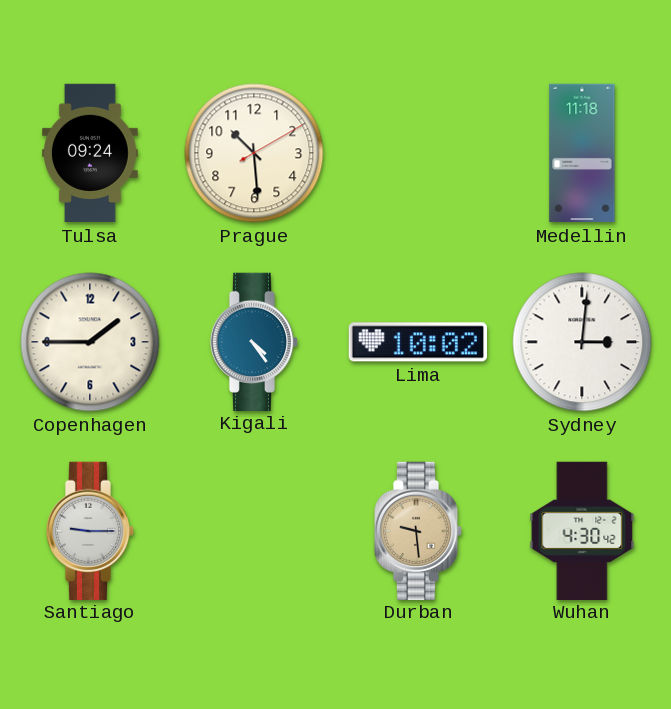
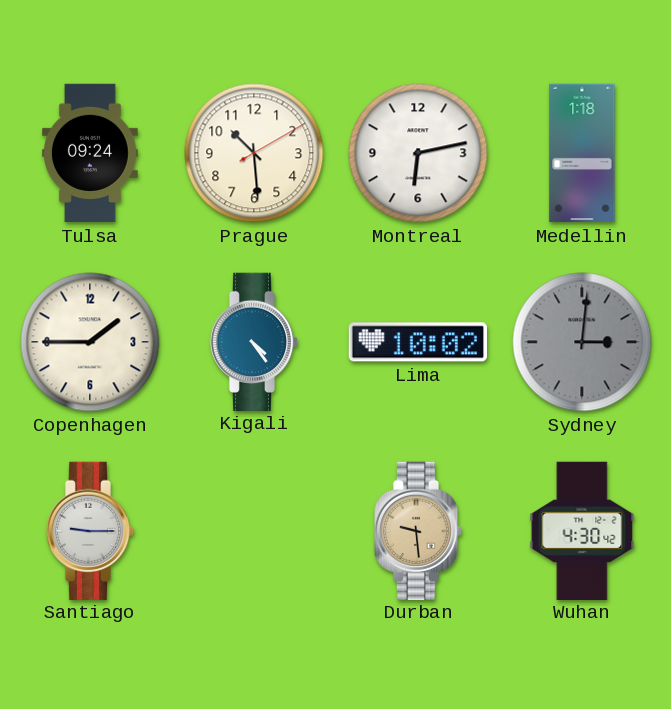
Montreal: none -> 6:13
Medellin: 11:18 -> 1:18
Sydney dial: white -> grey
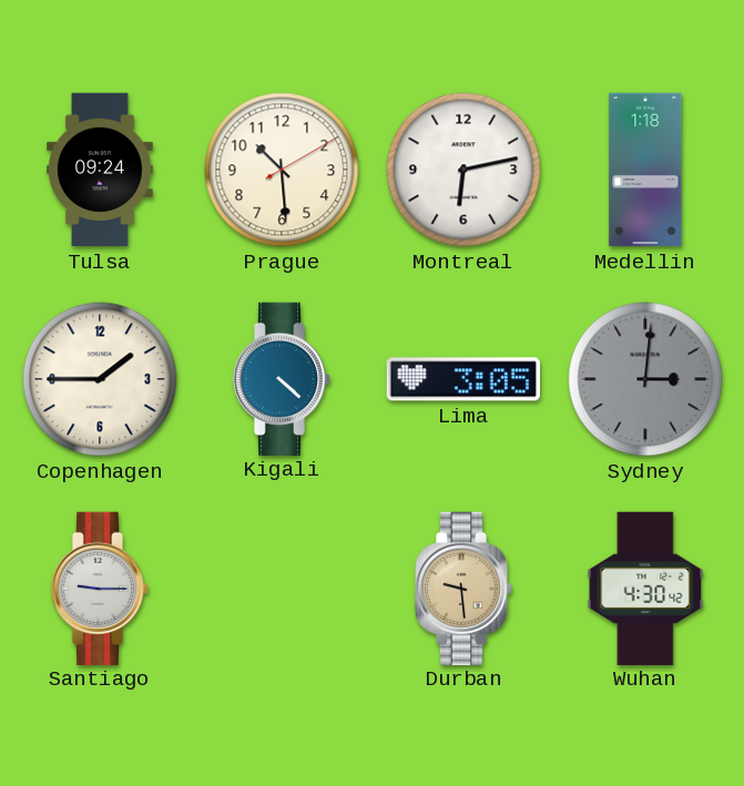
Kigali: 4:24 -> 4:22
Lima: 10:02 -> 3:05
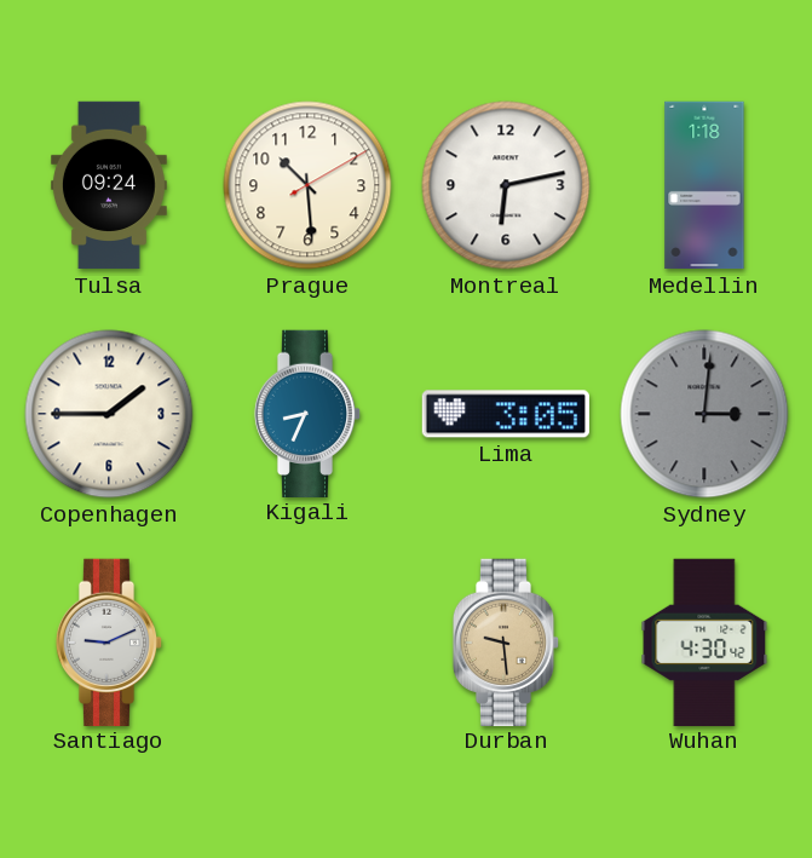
Kigali: 4:22 -> 8:34
Santiago: 9:15 -> 9:11
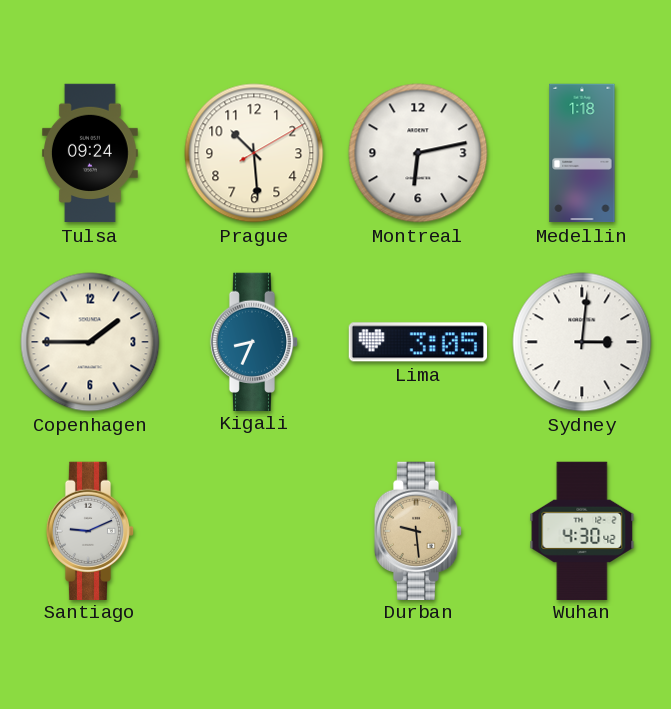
Sydney dial: grey -> white
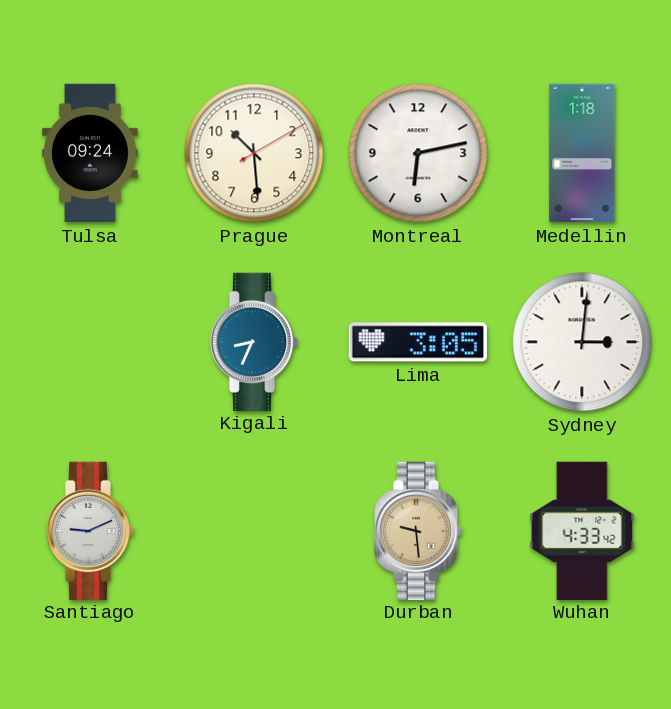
Copenhagen: 1:45 -> none
Wuhan: 4:30 -> 4:33
